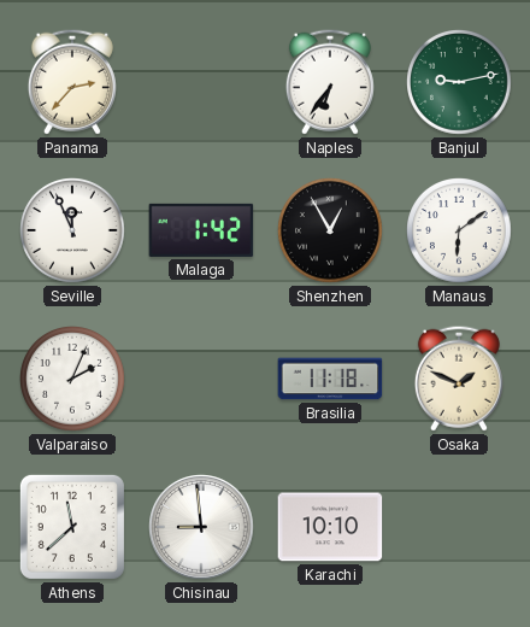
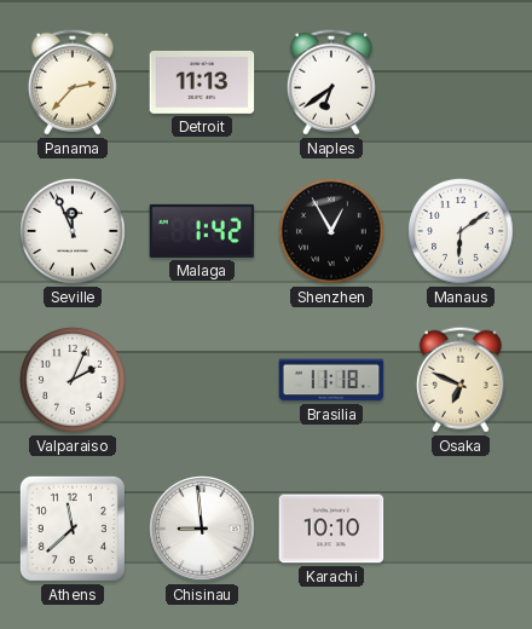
Detroit: none -> 11:13
Naples: 6:36 -> 6:39
Banjul: 9:13 -> none
Osaka: 1:49 -> 6:49
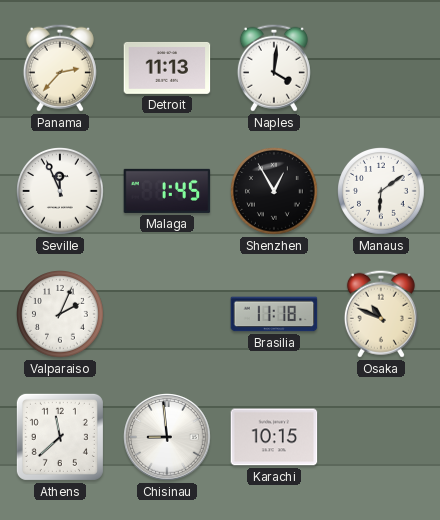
Naples: 6:39 -> 4:01
Malaga: 1:42 -> 1:45
Osaka: 6:49 -> 10:49
Karachi: 10:10 -> 10:15
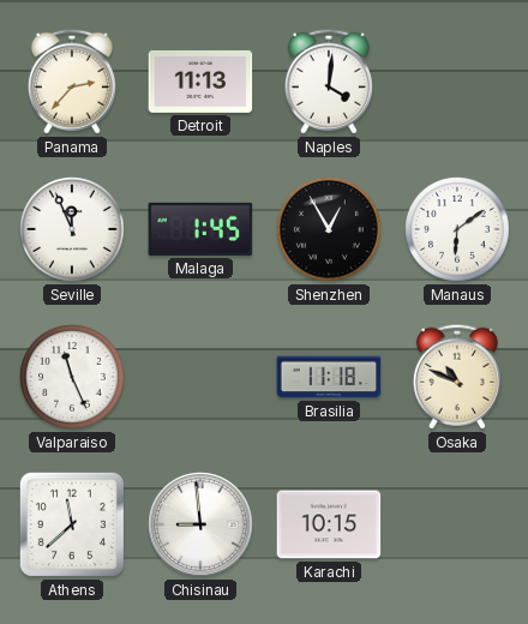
Valparaiso: 2:04 -> 11:26
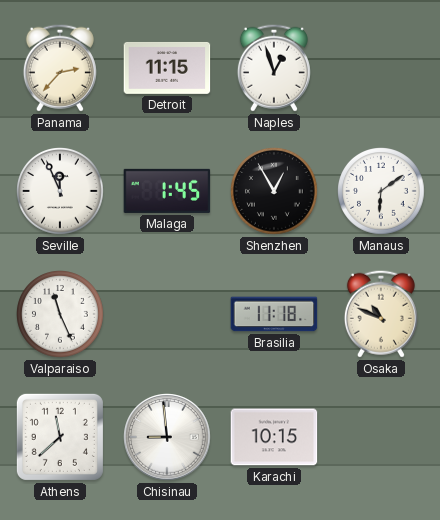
Detroit: 11:13 -> 11:15
Naples: 4:01 -> 12:57
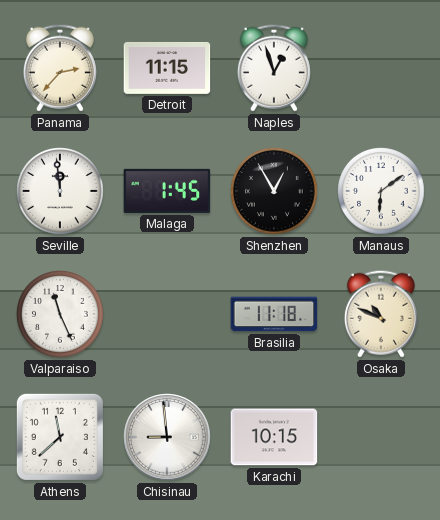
Seville: 11:56 -> 11:59
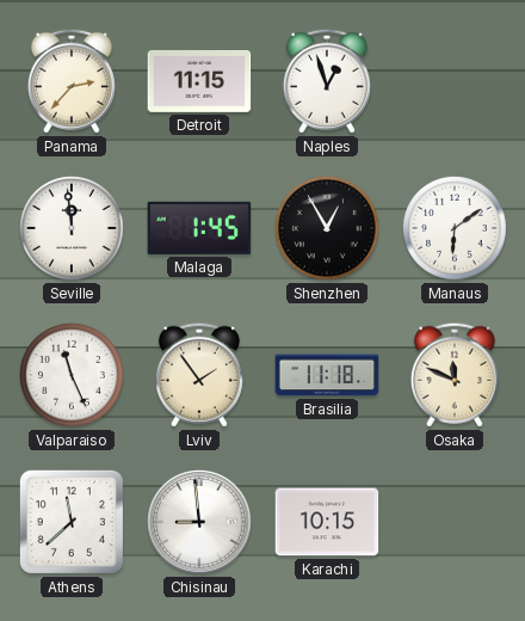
Lviv: none -> 1:54
Osaka: 10:49 -> 11:49
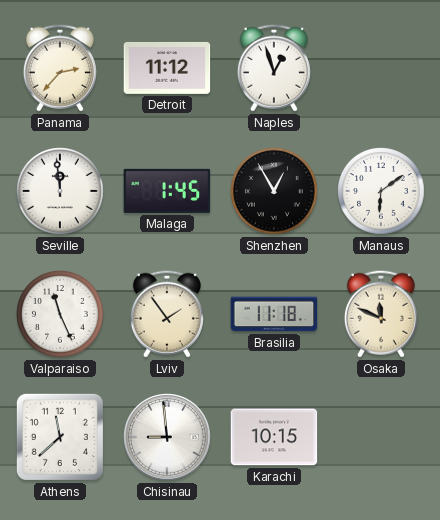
Detroit: 11:15 -> 11:12
